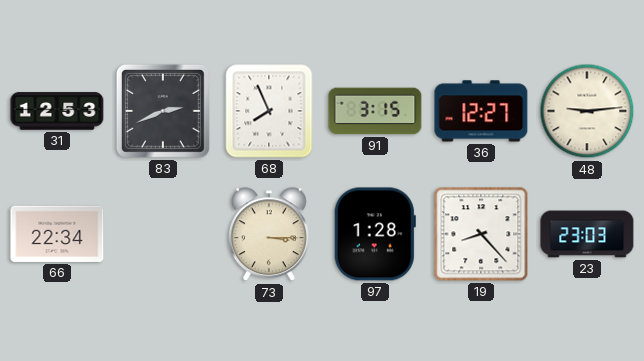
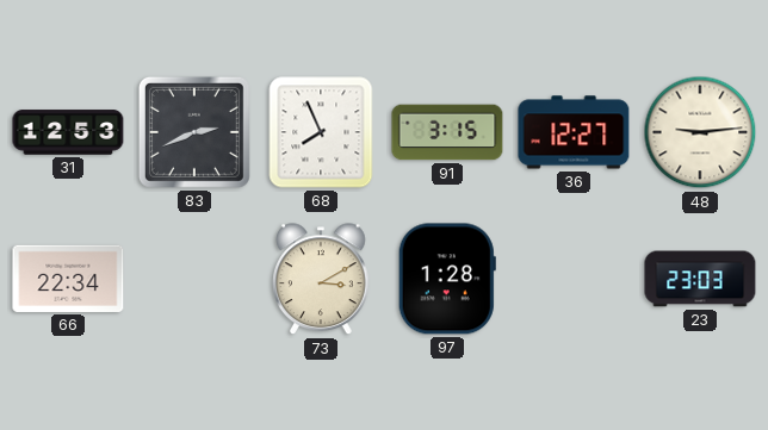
73: 3:15 -> 3:10
19: 8:23 -> none
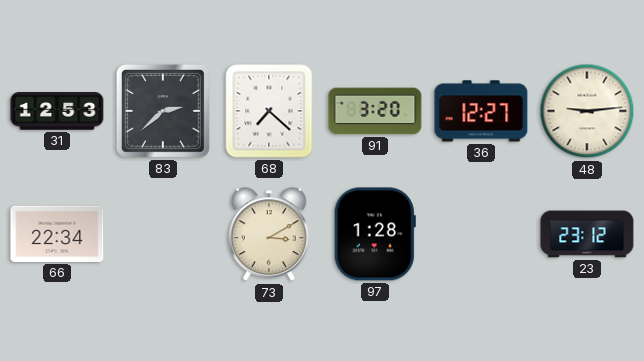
83: 2:41 -> 2:38
68: 7:56 -> 7:22
91: 3:15 -> 3:20
23: 23:03 -> 23:12
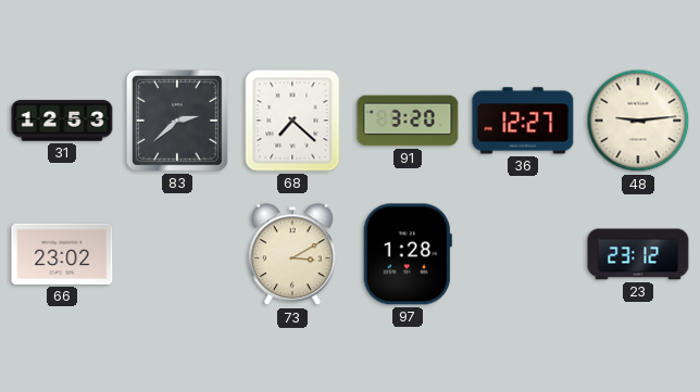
66: 22:34 -> 23:02
